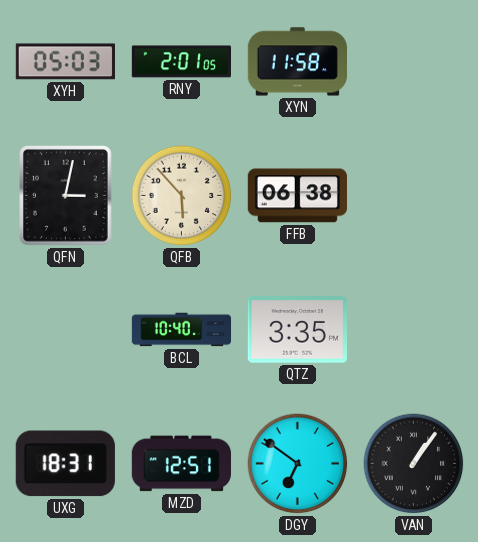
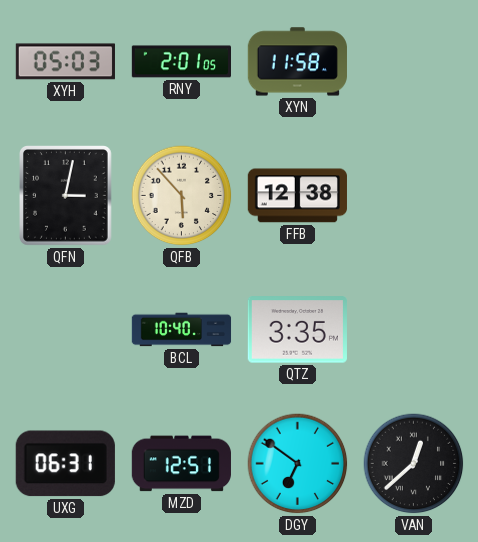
FFB: 06:38 -> 12:38
UXG: 18:31 -> 06:31
VAN: 1:06 -> 12:38
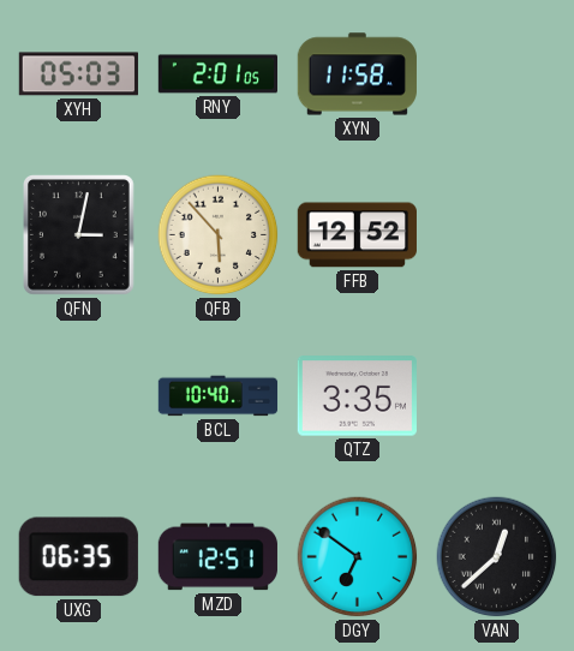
FFB: 12:38 -> 12:52
UXG: 06:31 -> 06:35
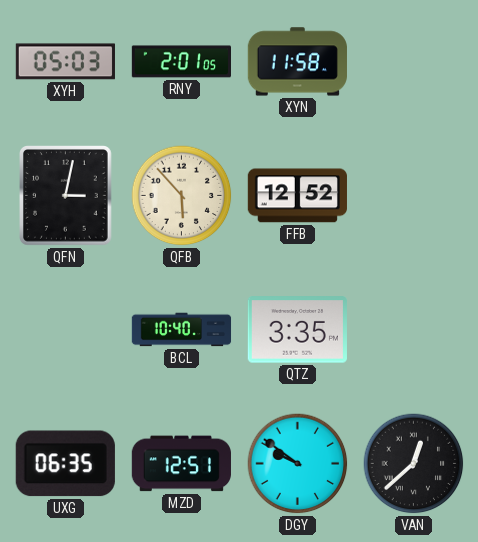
DGY: 6:51 -> 9:51
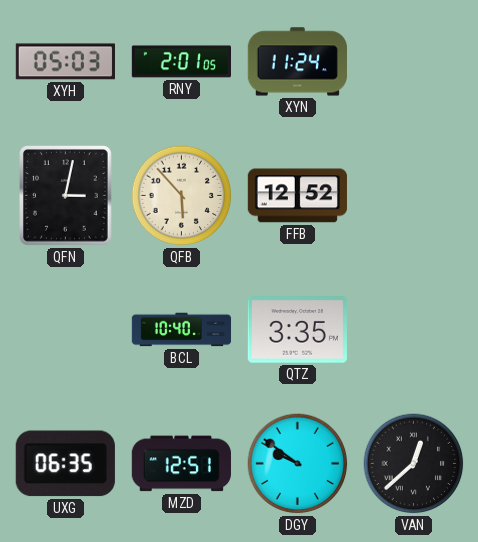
XYN: 11:58 -> 11:24
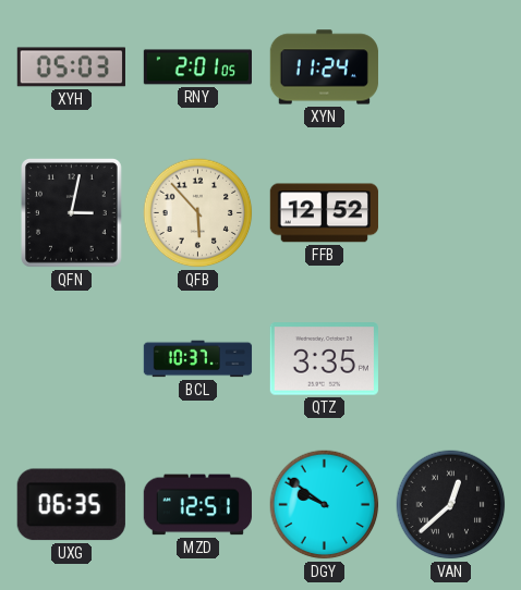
BCL: 10:40 -> 10:37
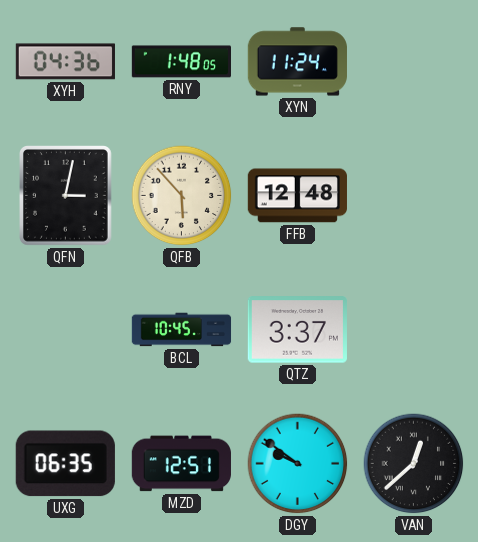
XYH: 05:03 -> 04:36
RNY: 2:01 -> 1:48
FFB: 12:52 -> 12:48
BCL: 10:37 -> 10:45
QTZ: 3:35 -> 3:37
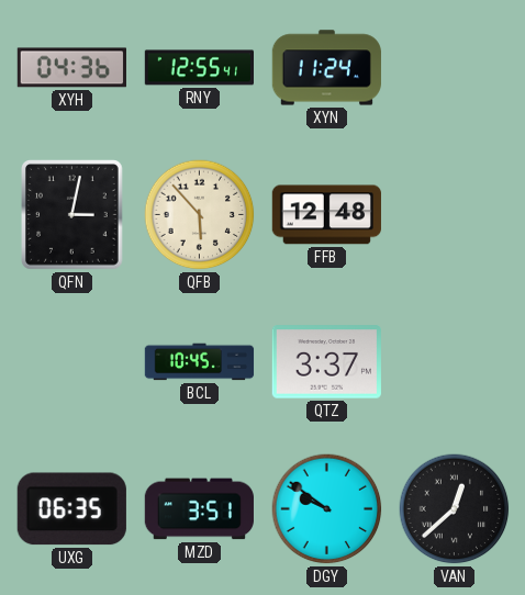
RNY: 1:48 -> 12:55
MZD: 12:51 -> 3:51
